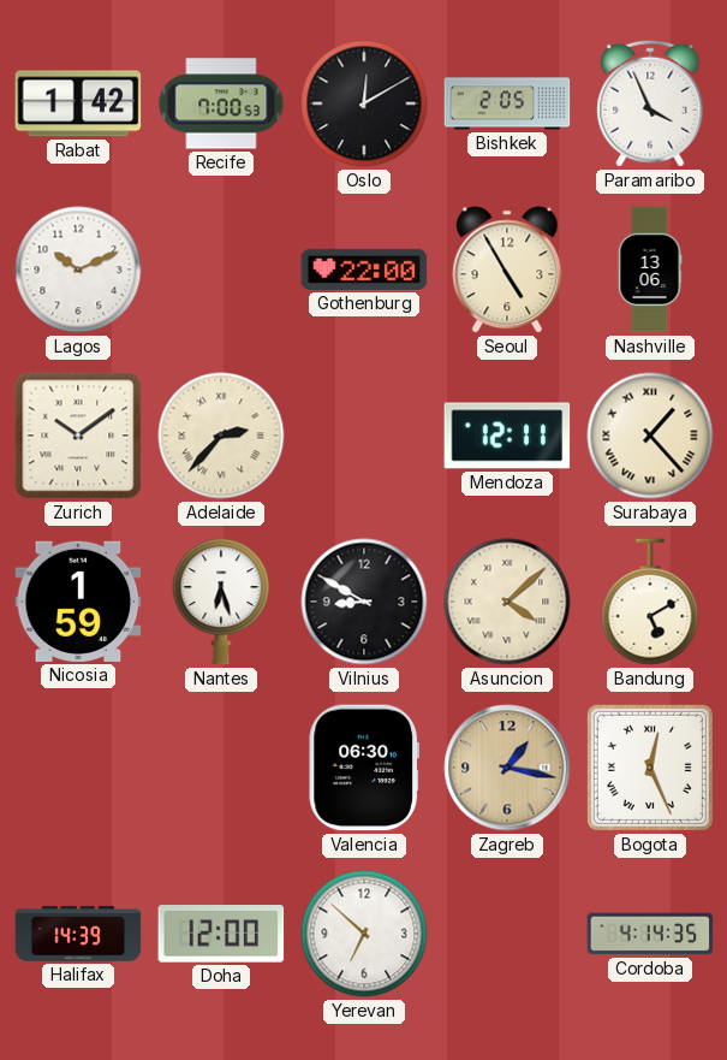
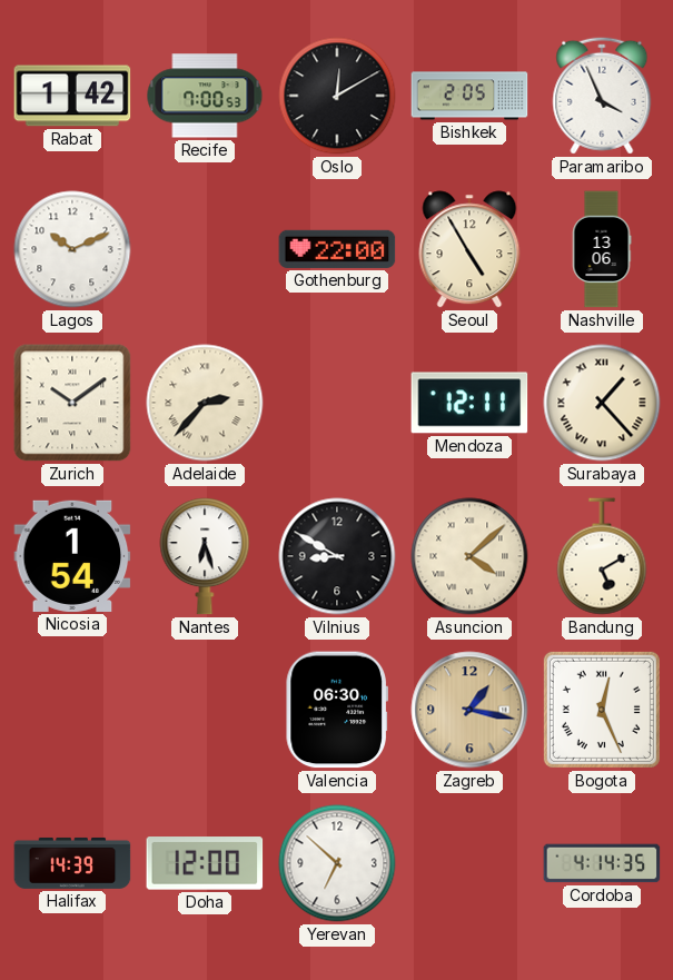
Nicosia: 1:59 -> 1:54
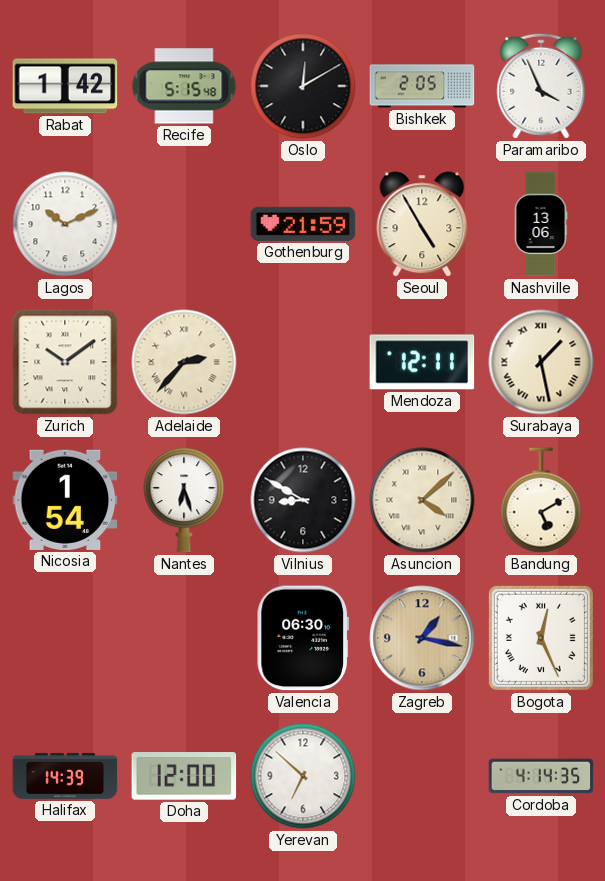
Recife: 7:00 -> 5:15
Gothenburg: 22:00 -> 21:59
Surabaya: 1:23 -> 1:28
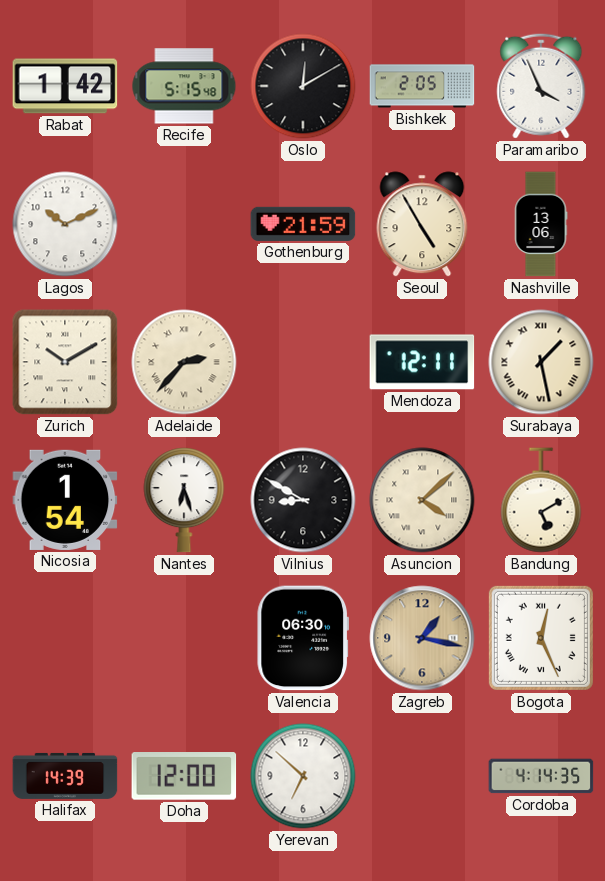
Zurich: 10:09 -> 10:10
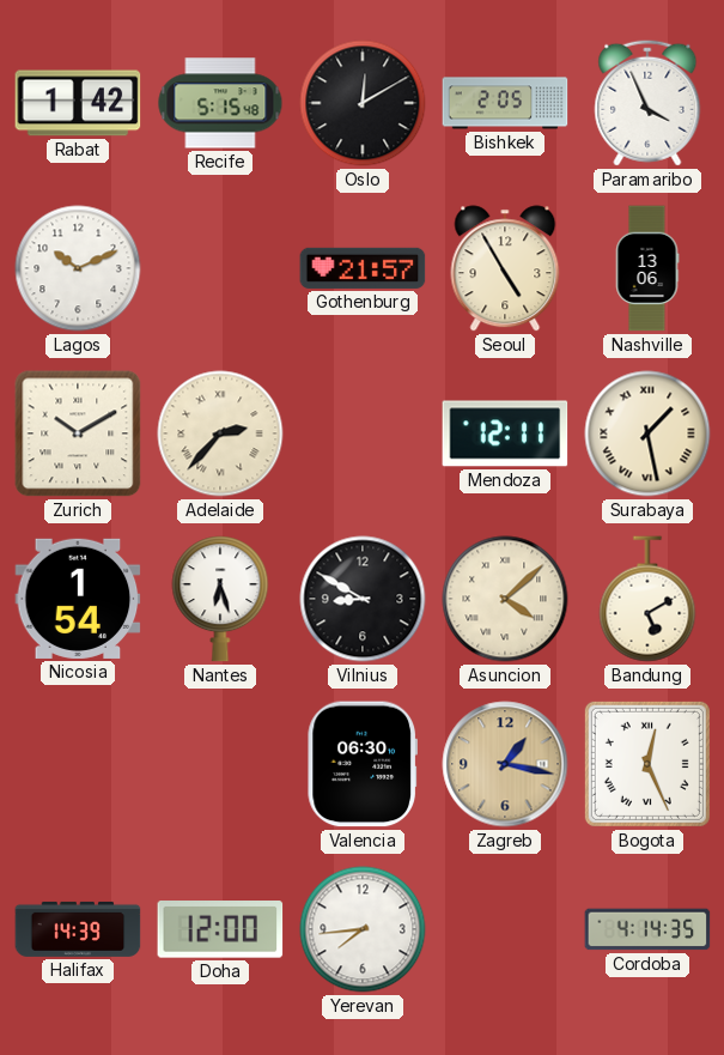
Gothenburg: 21:59 -> 21:57
Yerevan: 6:52 -> 7:44
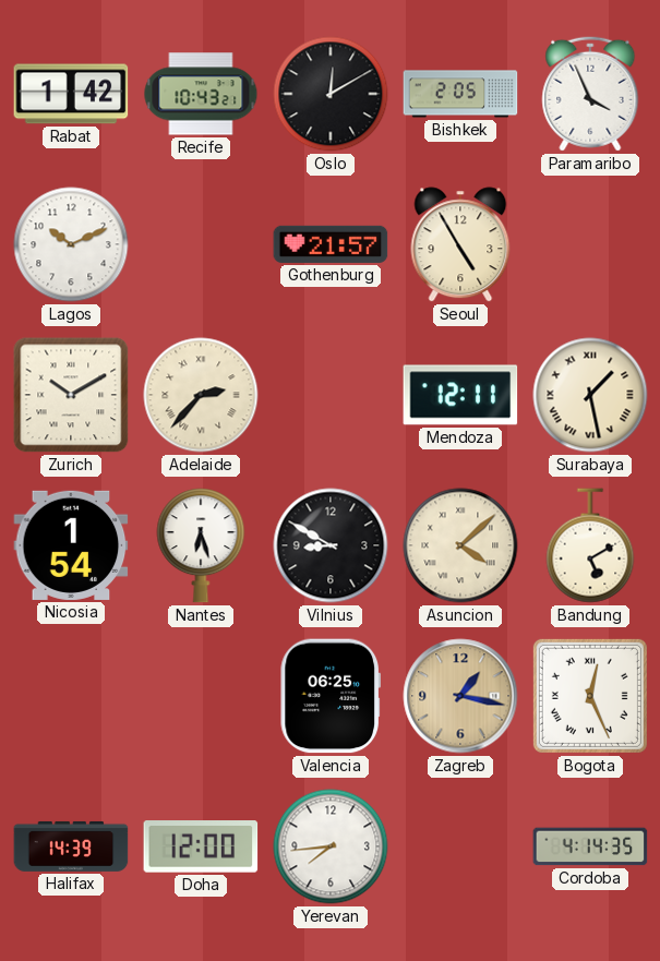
Recife: 5:15 -> 10:43
Nashville: 13:06 -> none
Valencia: 06:30 -> 06:25
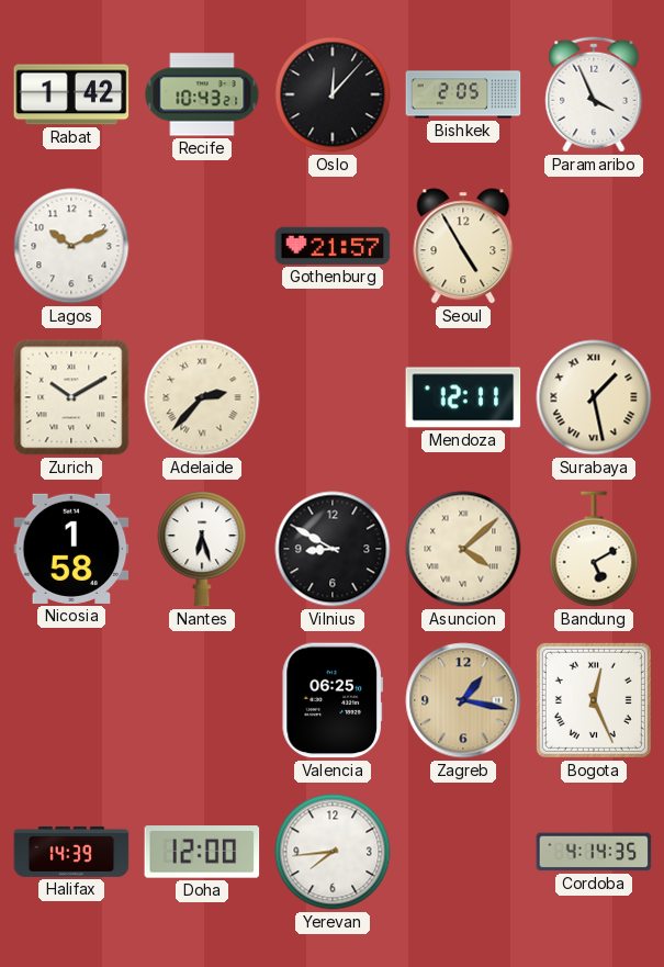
Oslo: 12:10 -> 12:07
Nicosia: 1:54 -> 1:58
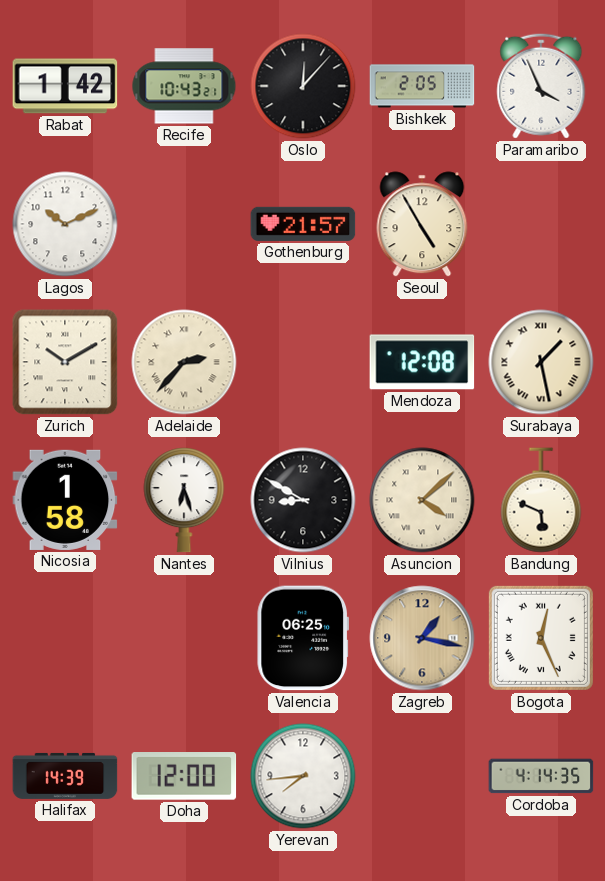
Mendoza: 12:11 -> 12:08
Bandung: 5:10 -> 5:49
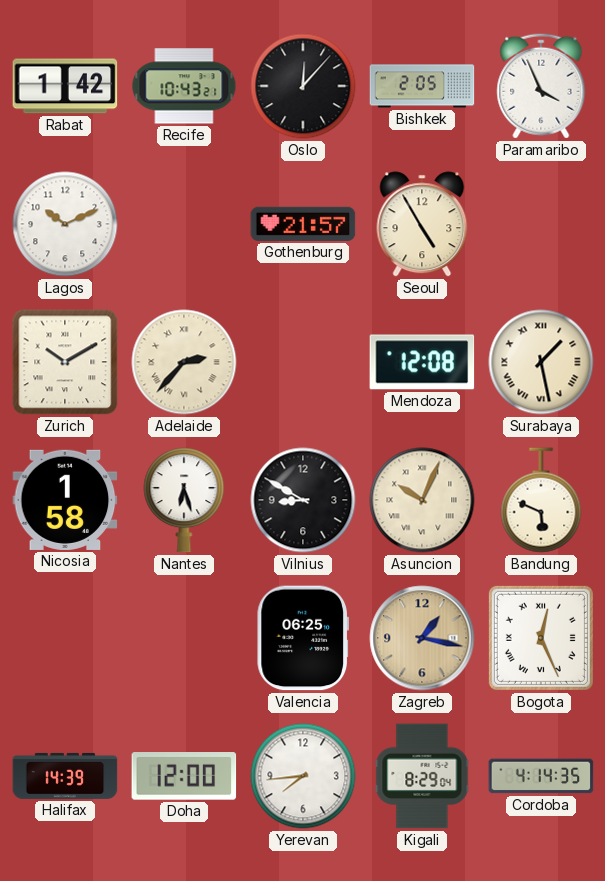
Asuncion: 4:08 -> 10:04
Kigali: none -> 8:29
